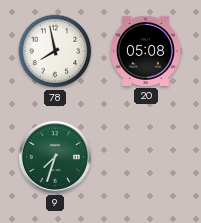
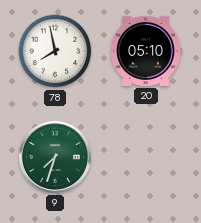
20: 05:08 -> 05:10
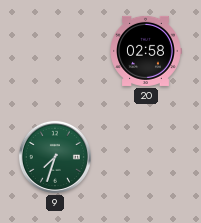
78: 7:58 -> none
20: 05:10 -> 02:58
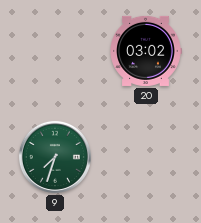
20: 02:58 -> 03:02
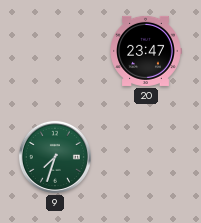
20: 03:02 -> 23:47
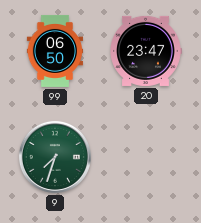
99: none -> 06:50
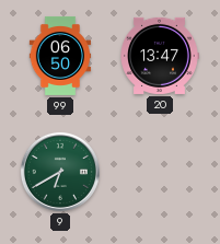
20: 23:47 -> 13:47
9: 7:33 -> 6:40
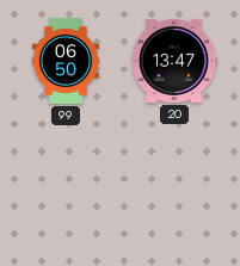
9: 6:40 -> none
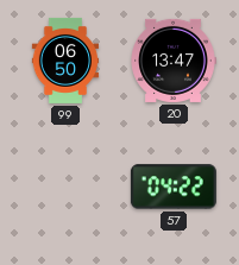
57: none -> 04:22
